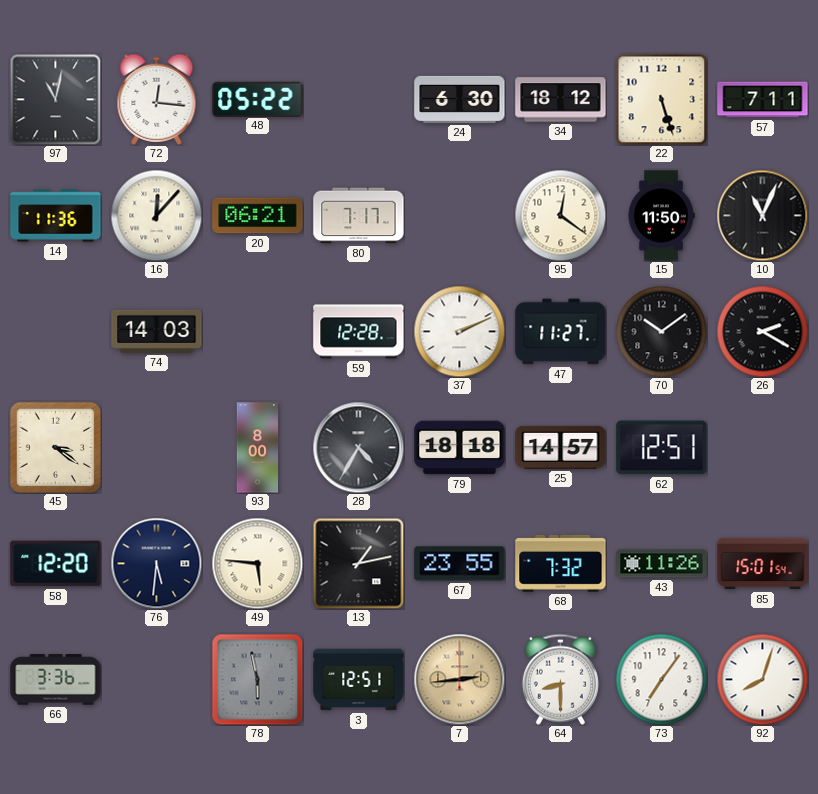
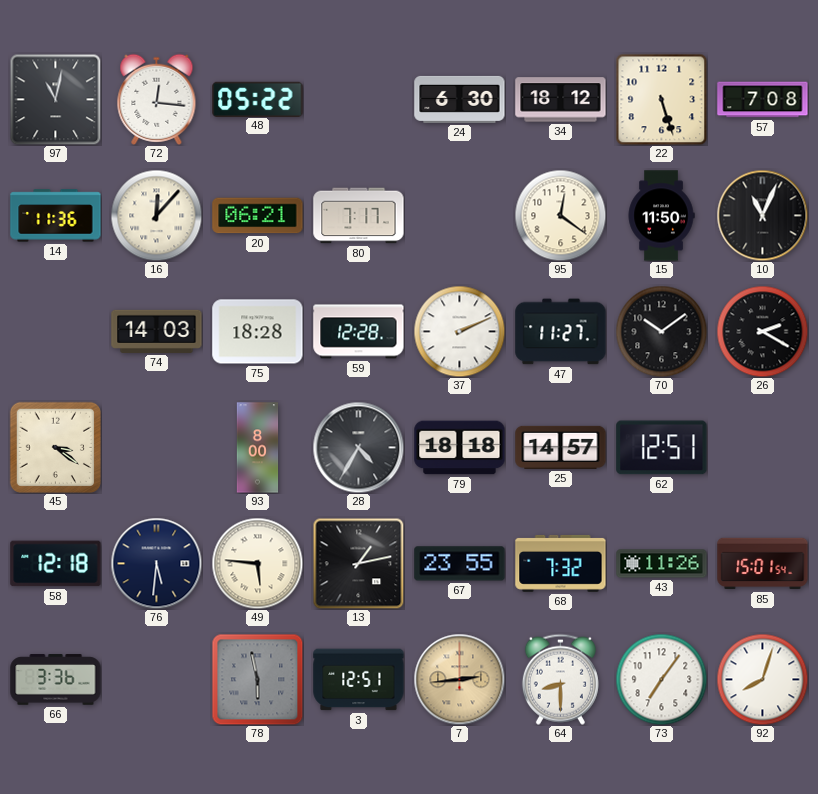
57: 7:11 -> 7:08
75: none -> 18:28
58: 12:20 -> 12:18
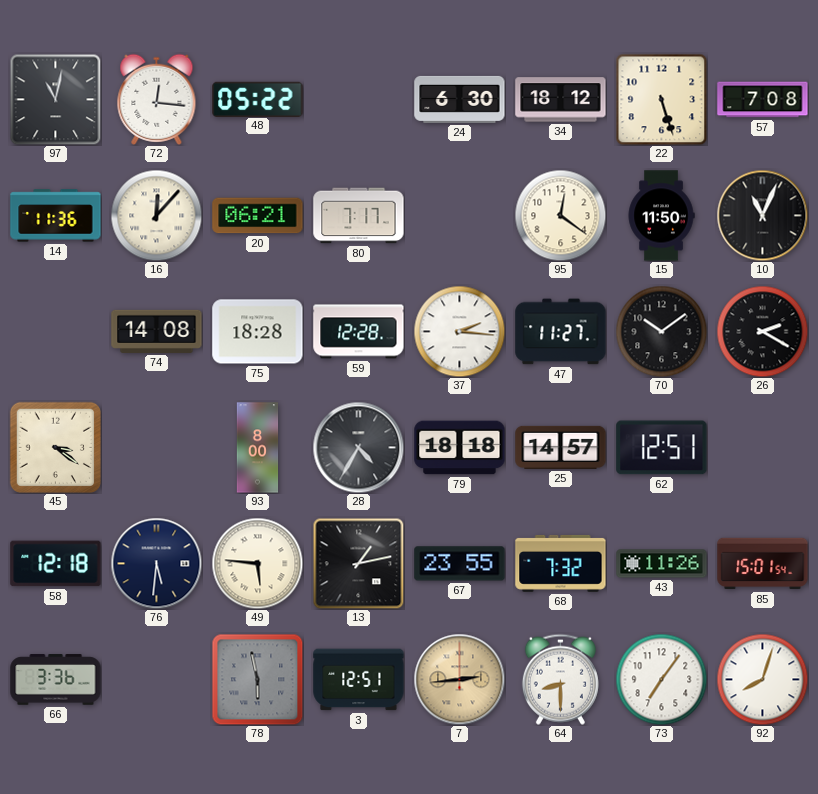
74: 14:03 -> 14:08
37: 2:11 -> 2:16
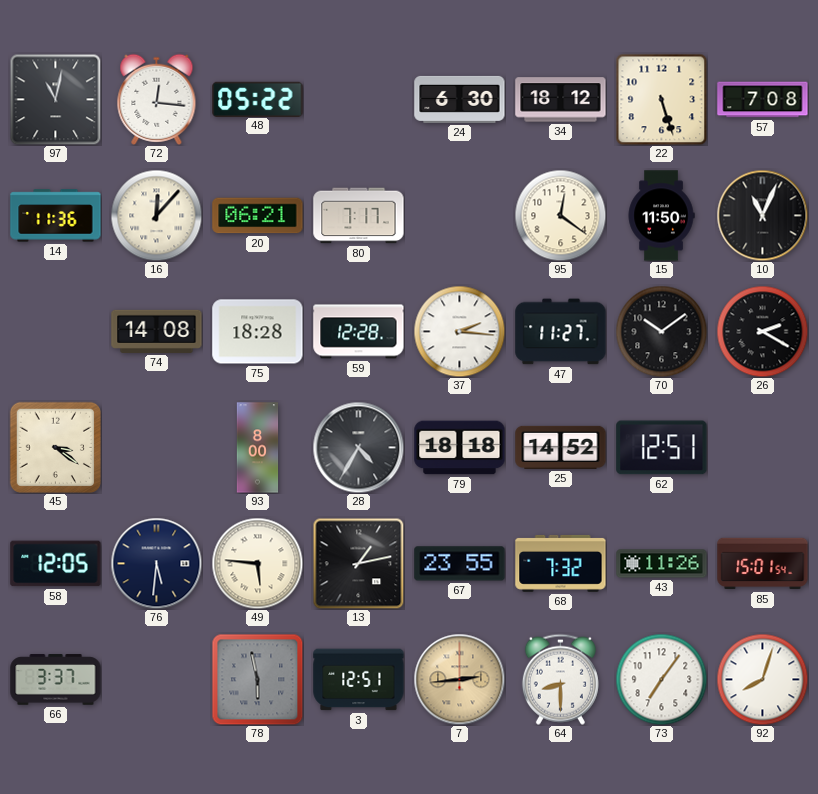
25: 14:57 -> 14:52
58: 12:18 -> 12:05
66: 3:36 -> 3:37
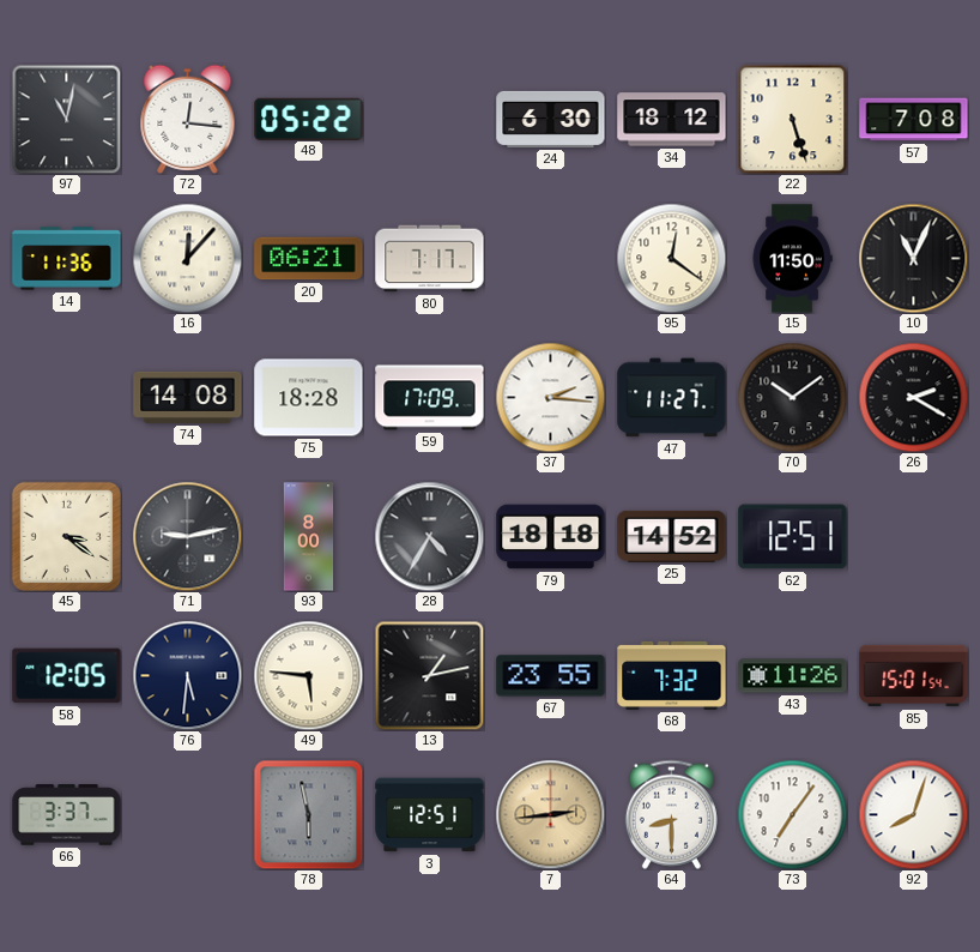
59: 12:28 -> 17:09
71: none -> 9:13
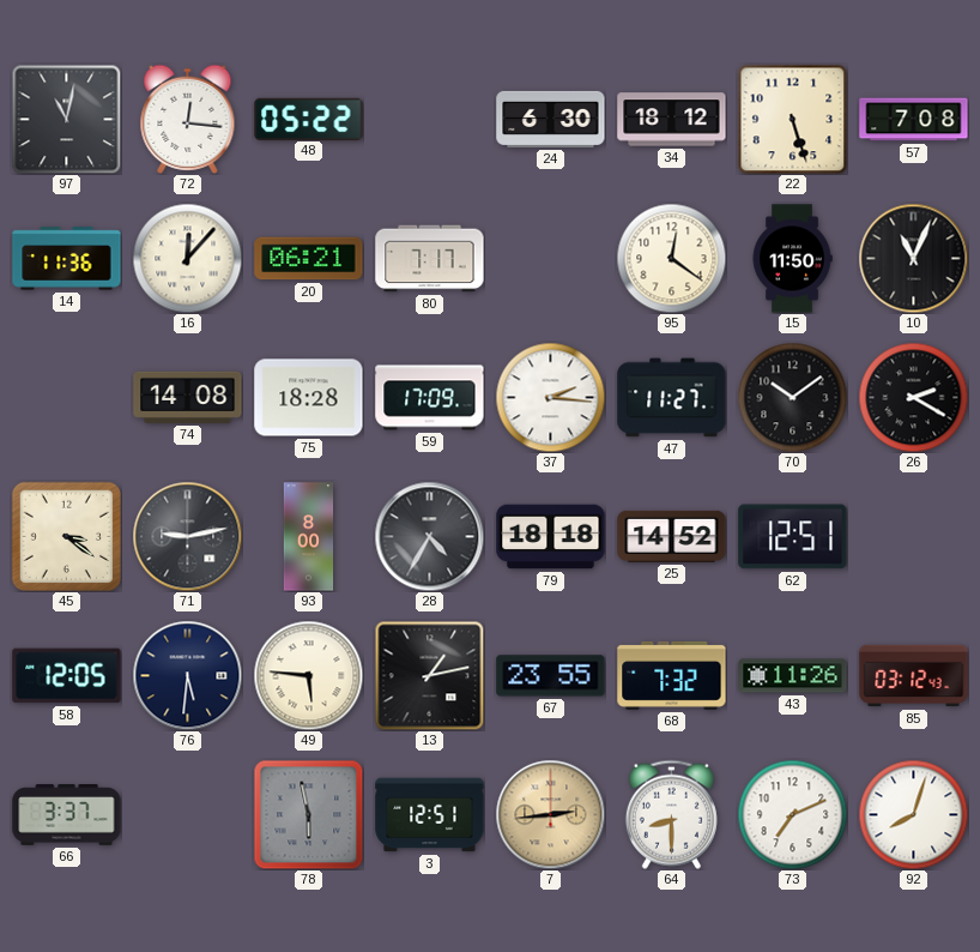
85: 15:01 -> 03:12
73: 7:06 -> 7:11
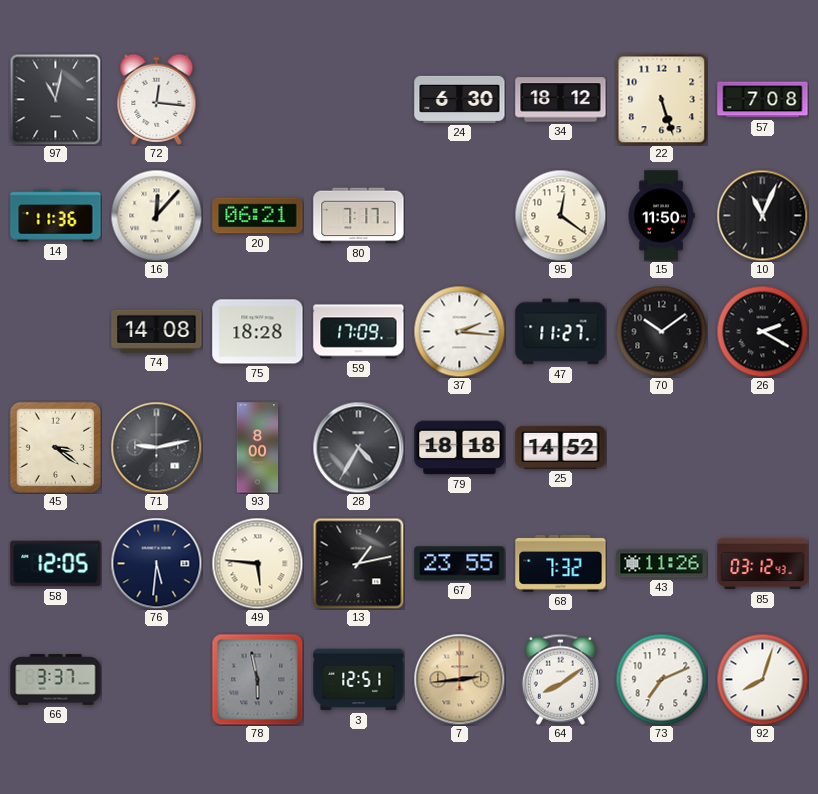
48: 05:22 -> none
62: 12:51 -> none
64: 8:30 -> 8:09
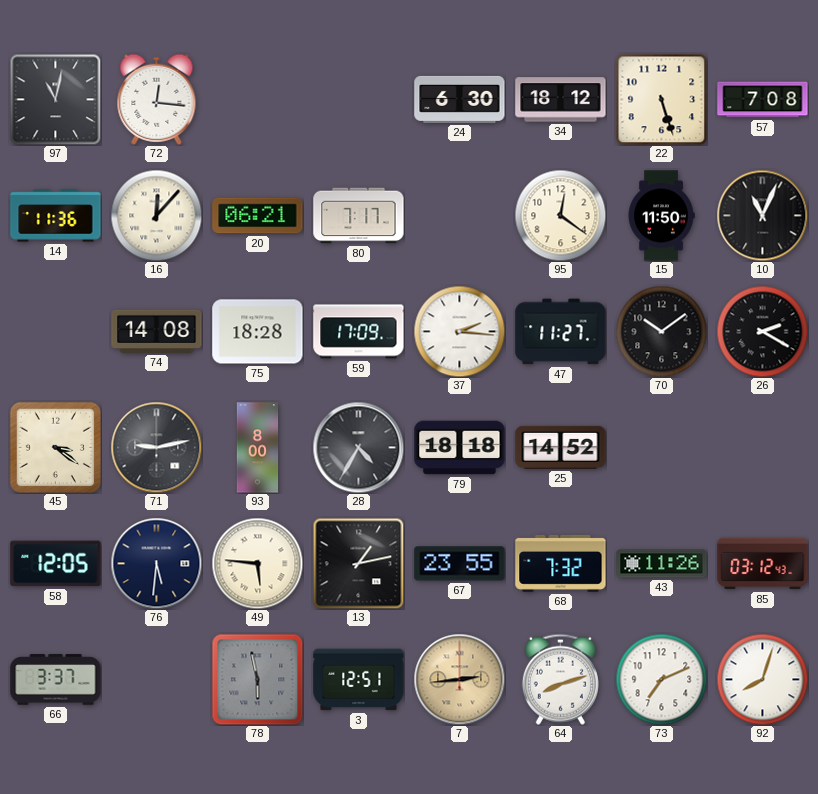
64: 8:09 -> 8:12
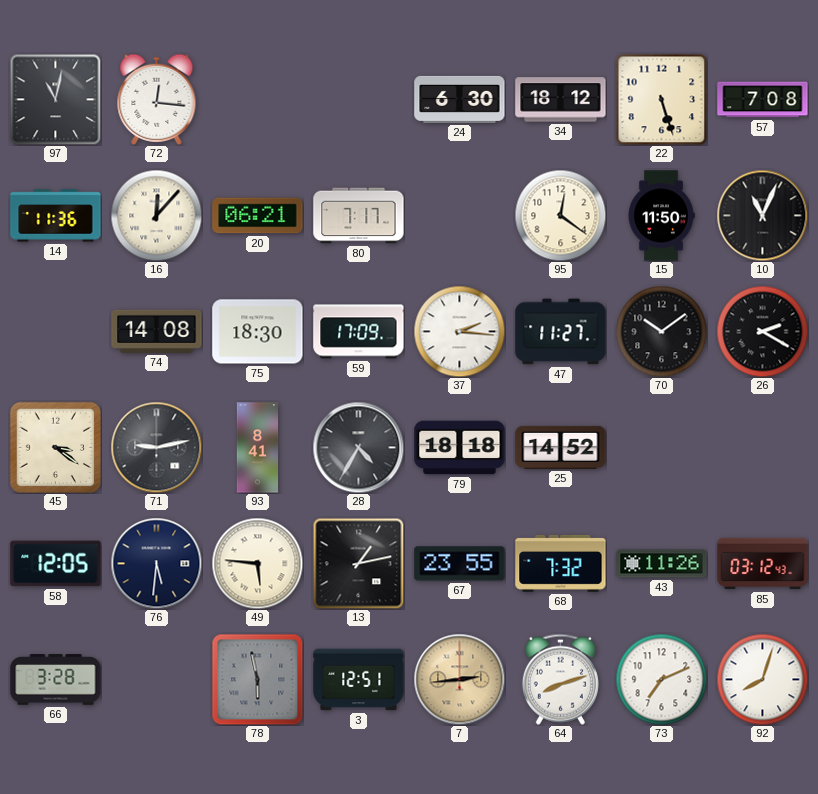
75: 18:28 -> 18:30
93: 8:00 -> 8:41
66: 3:37 -> 3:28
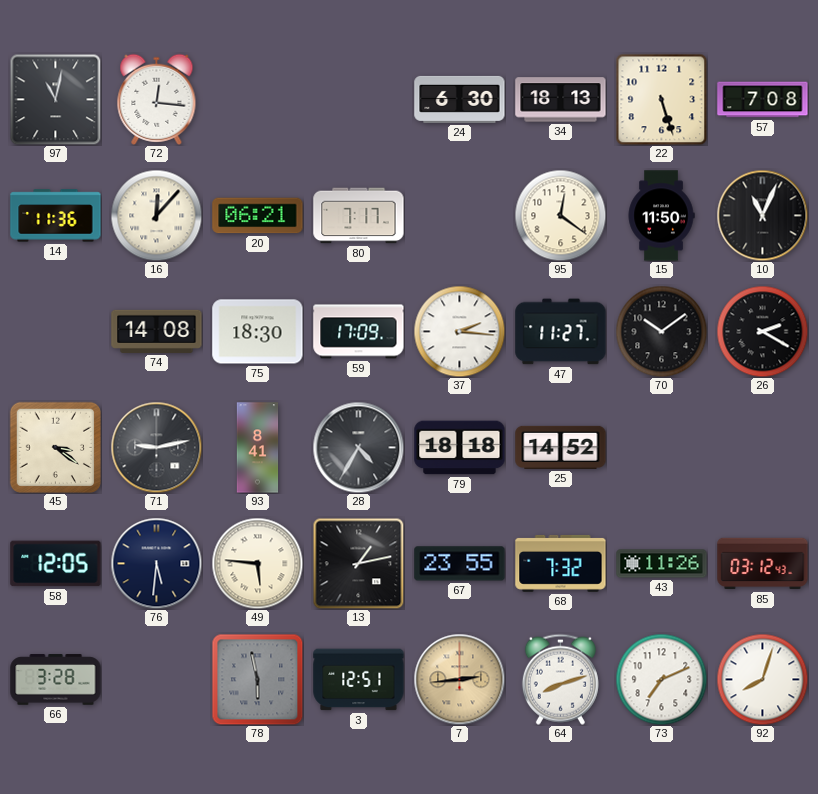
34: 18:12 -> 18:13
